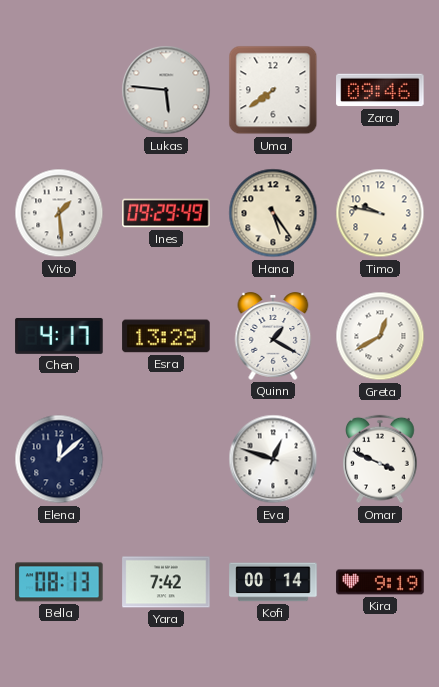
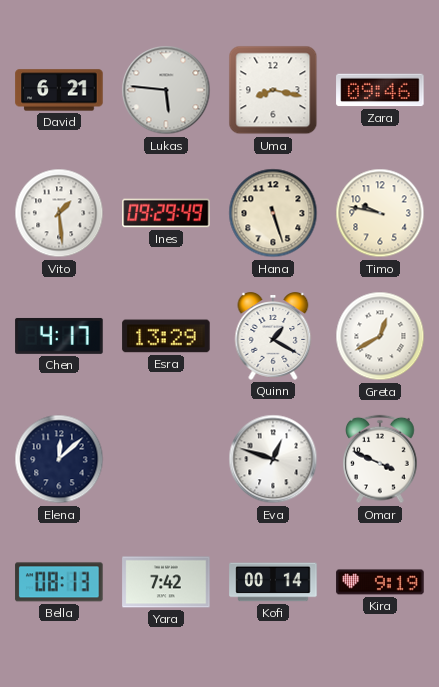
David: none -> 6:21
Uma: 7:39 -> 8:17
Hana: 5:24 -> 5:27
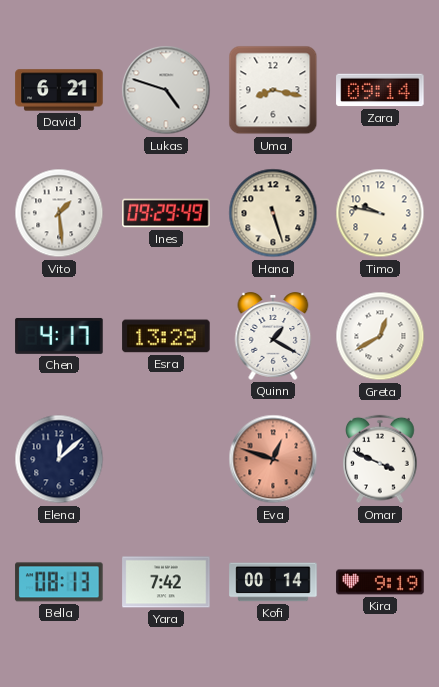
Lukas: 5:46 -> 4:48
Zara: 09:46 -> 09:14
Eva dial: white -> salmon
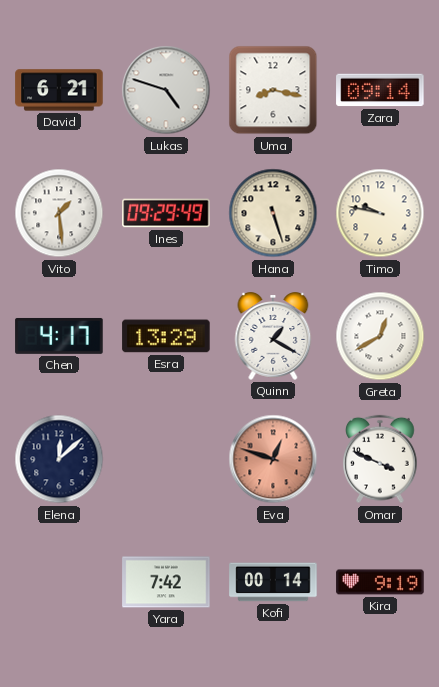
Bella: 08:13 -> none
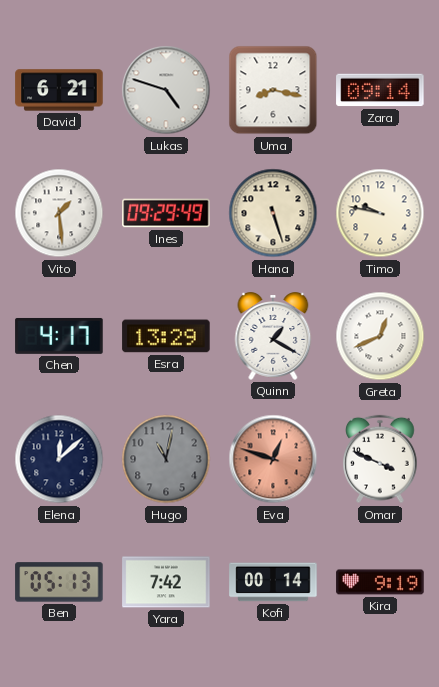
Greta: 12:40 -> 12:41
Hugo: none -> 11:02
Ben: none -> 05:13
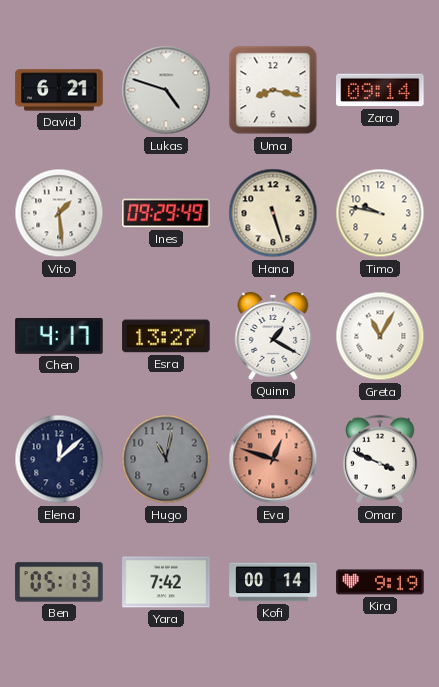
Esra: 13:29 -> 13:27
Greta: 12:41 -> 11:05
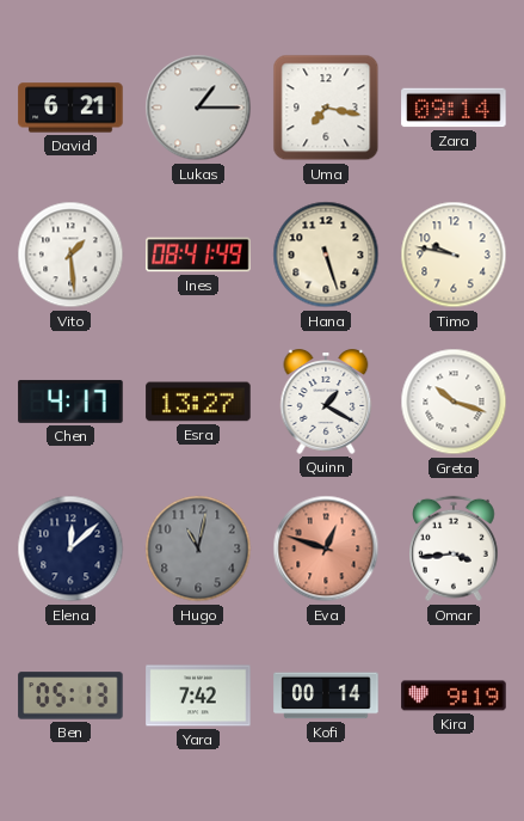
Lukas: 4:48 -> 1:15
Uma: 8:17 -> 7:17
Ines: 09:29 -> 08:41
Greta: 11:05 -> 10:18
Omar: 3:49 -> 3:44
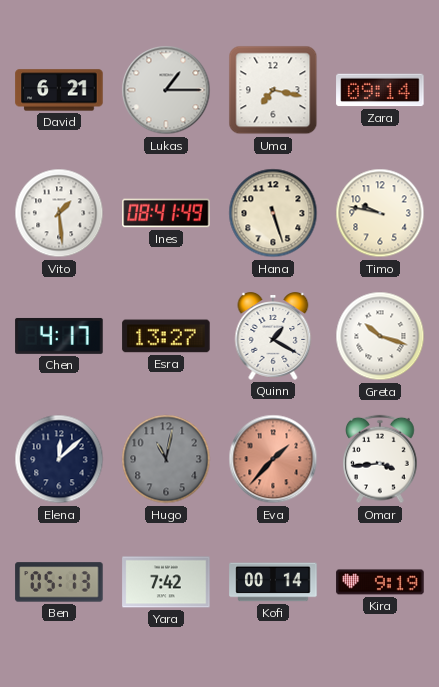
Eva: 12:48 -> 1:37
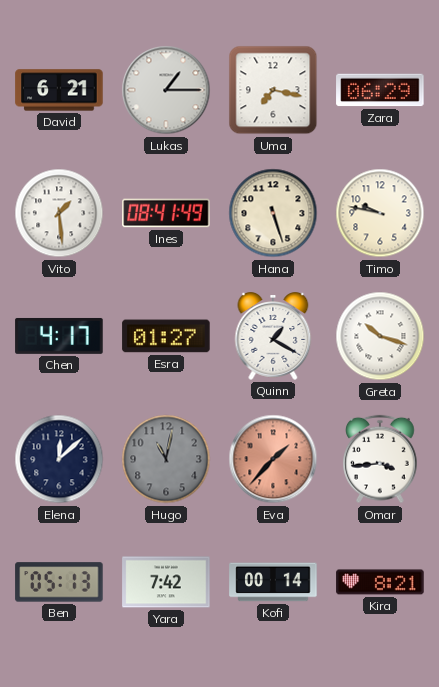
Zara: 09:14 -> 06:29
Esra: 13:27 -> 01:27
Kira: 9:19 -> 8:21
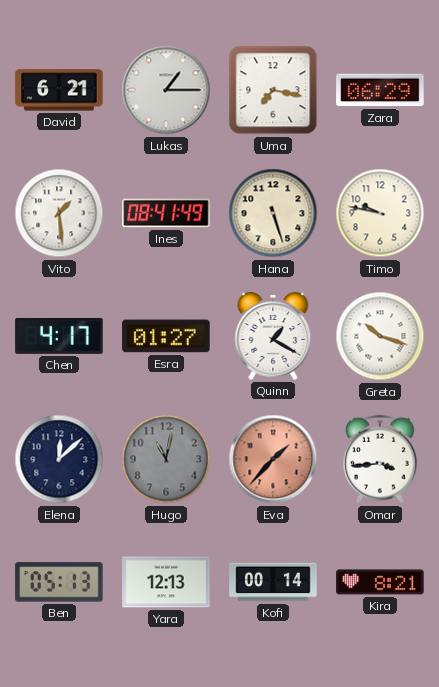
Yara: 7:42 -> 12:13
